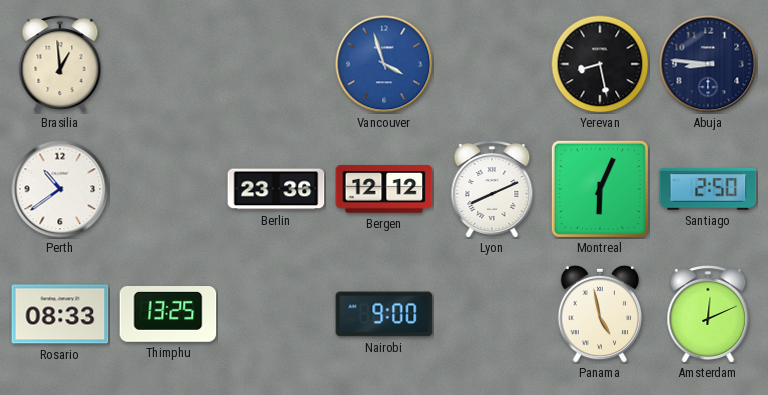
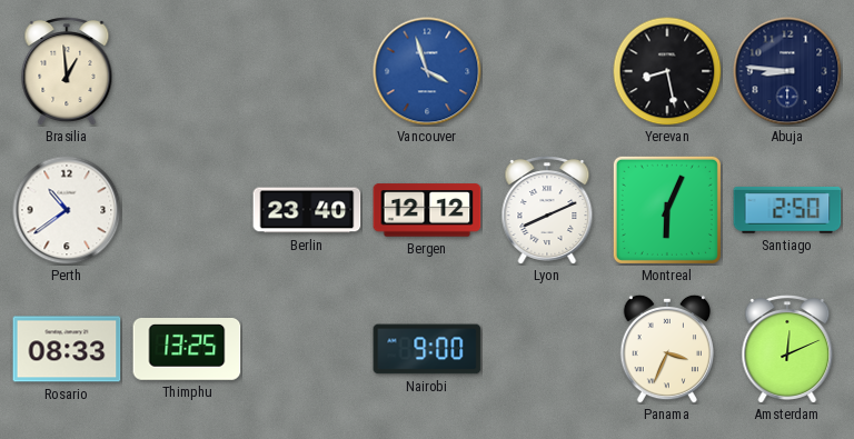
Berlin: 23:36 -> 23:40
Panama: 4:58 -> 3:34
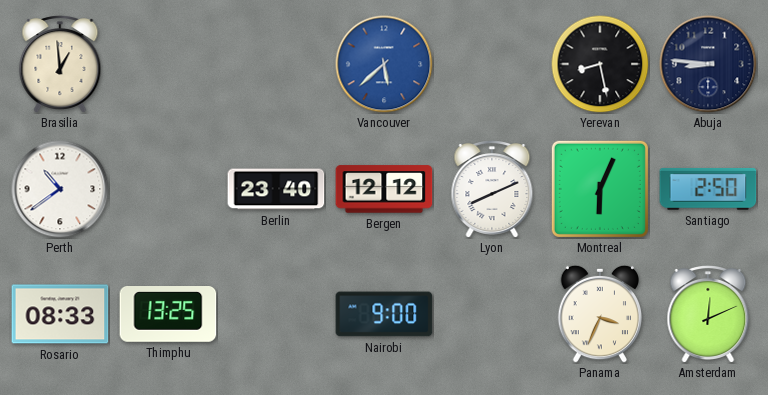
Vancouver: 3:57 -> 5:38
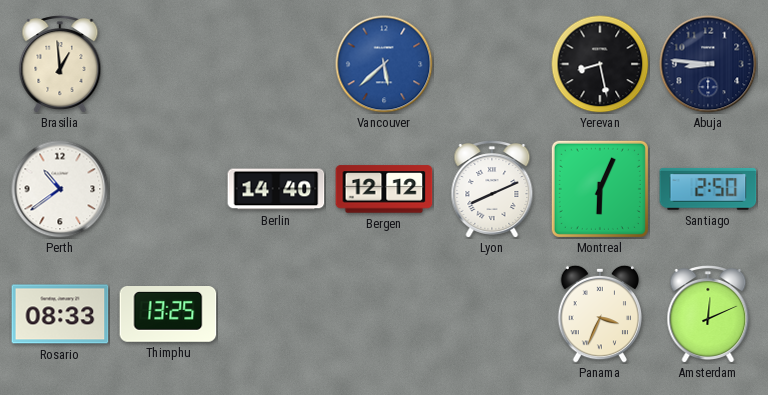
Berlin: 23:40 -> 14:40
Nairobi: 9:00 -> none
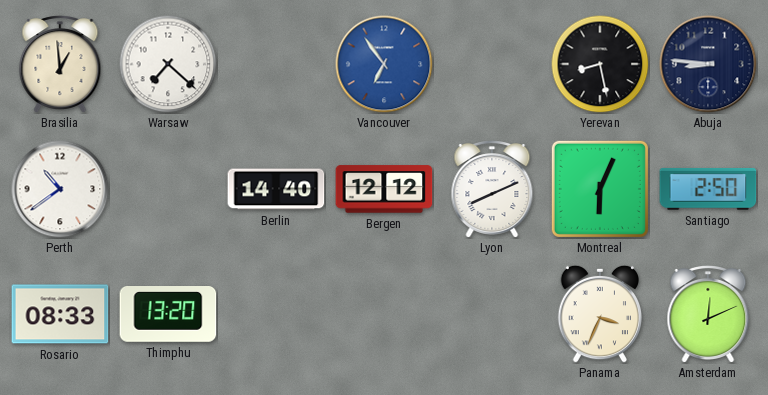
Warsaw: none -> 7:22
Vancouver: 5:38 -> 6:54
Thimphu: 13:25 -> 13:20
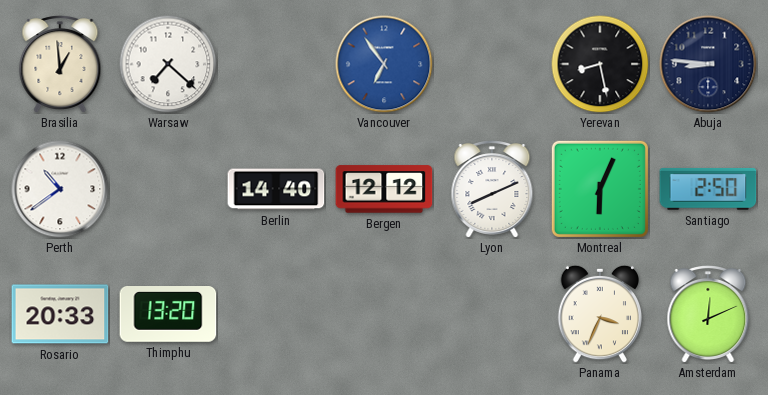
Rosario: 08:33 -> 20:33
